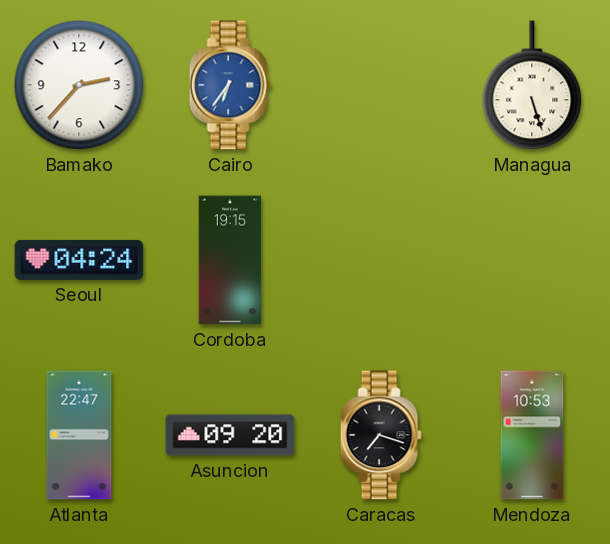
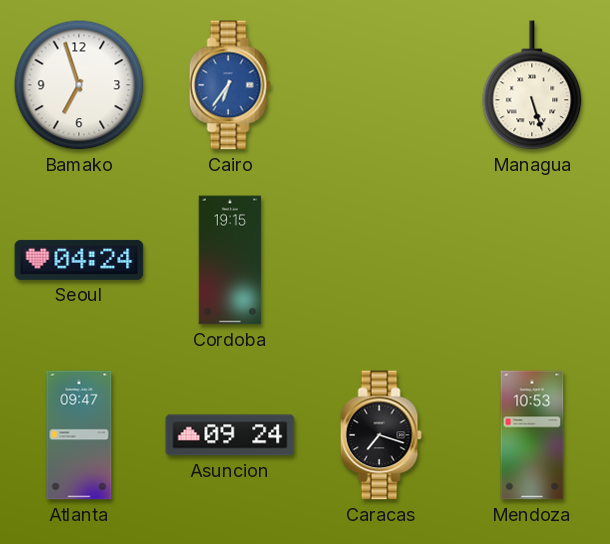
Bamako: 2:37 -> 6:57
Atlanta: 22:47 -> 09:47
Asuncion: 09:20 -> 09:24
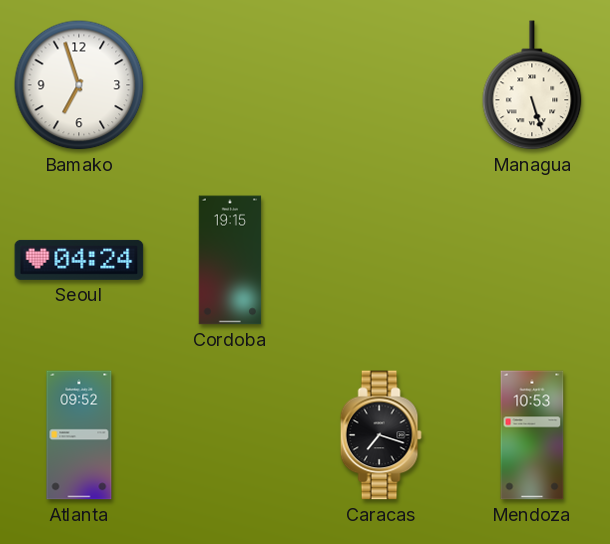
Cairo: 6:36 -> none
Atlanta: 09:47 -> 09:52
Asuncion: 09:24 -> none
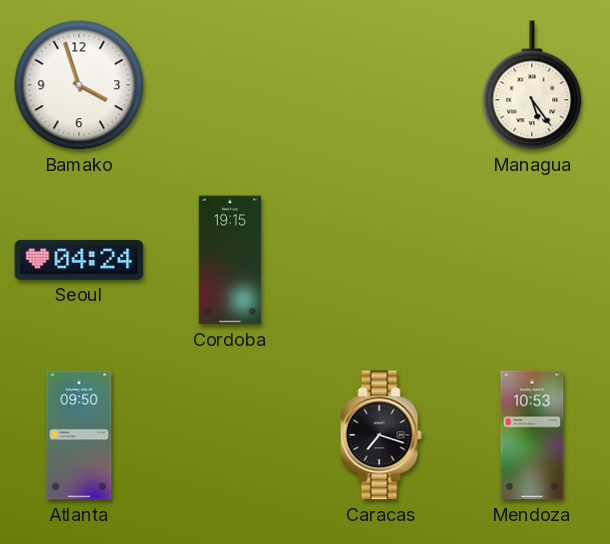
Bamako: 6:57 -> 3:57
Managua: 5:27 -> 5:24
Atlanta: 09:52 -> 09:50
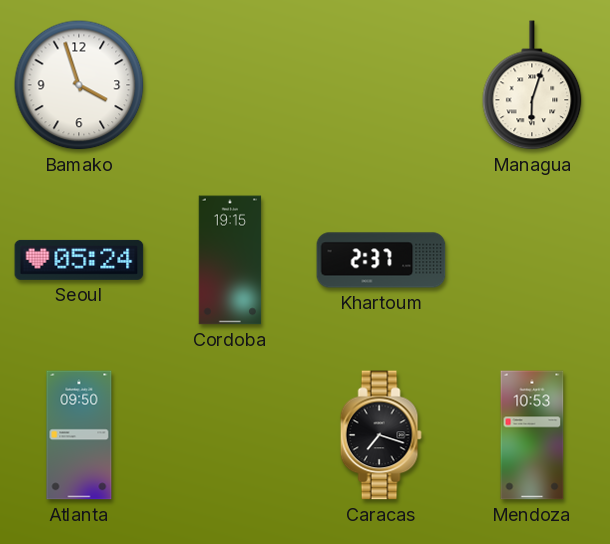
Managua: 5:24 -> 6:03
Seoul: 04:24 -> 05:24
Khartoum: none -> 2:37
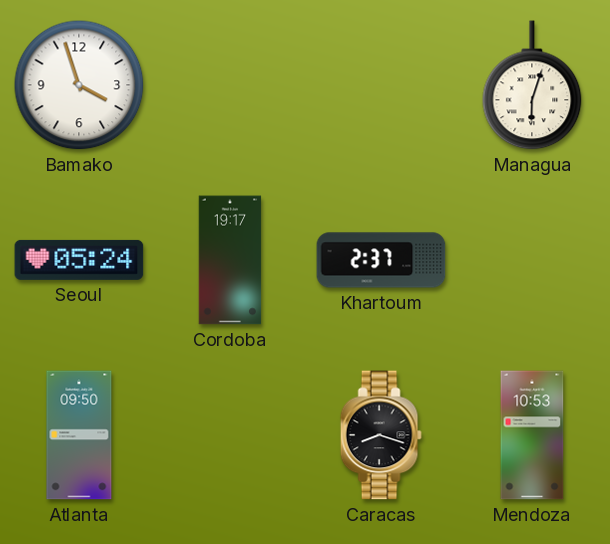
Cordoba: 19:15 -> 19:17
Caracas: 7:18 -> 8:18
